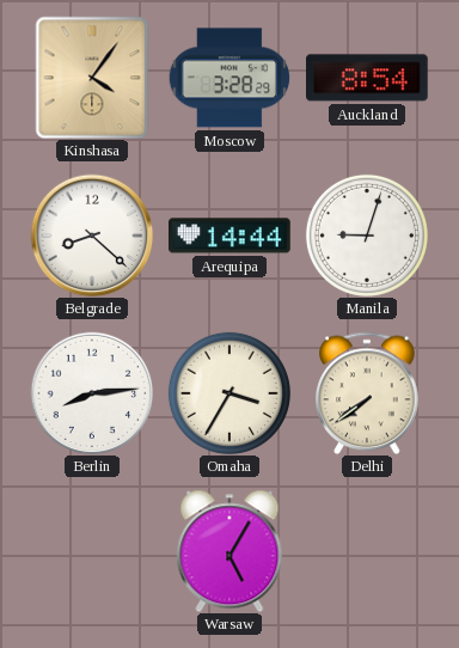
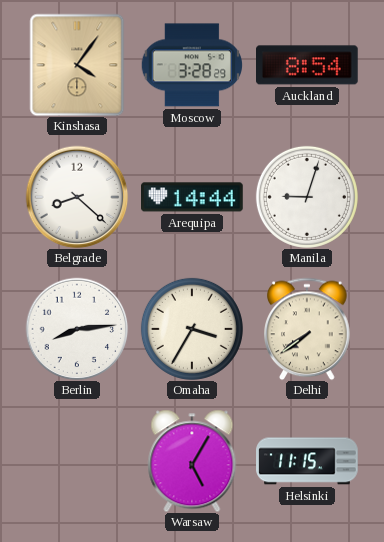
Helsinki: none -> 11:15
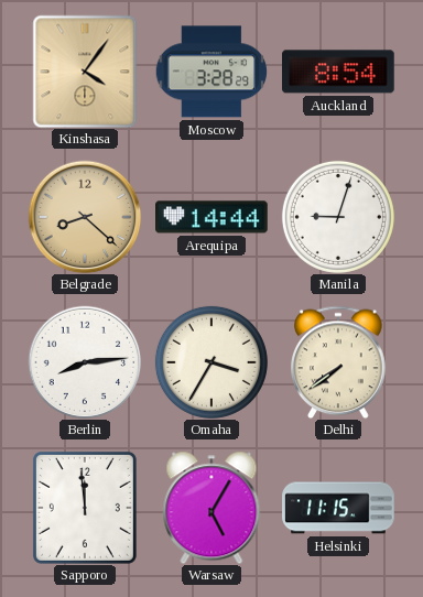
Belgrade dial: white -> champagne
Sapporo: none -> 11:59
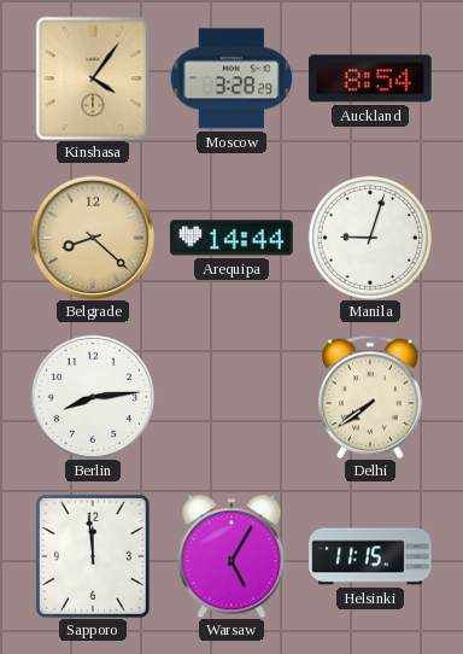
Omaha: 3:35 -> none
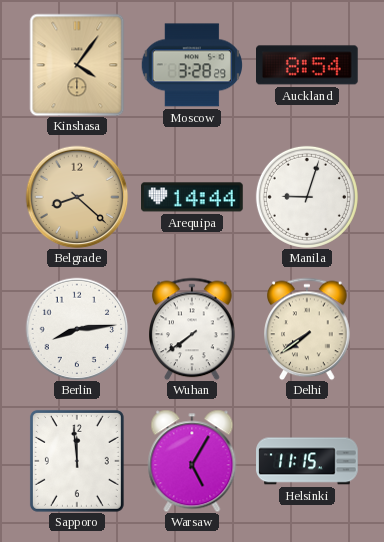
Wuhan: none -> 7:39
